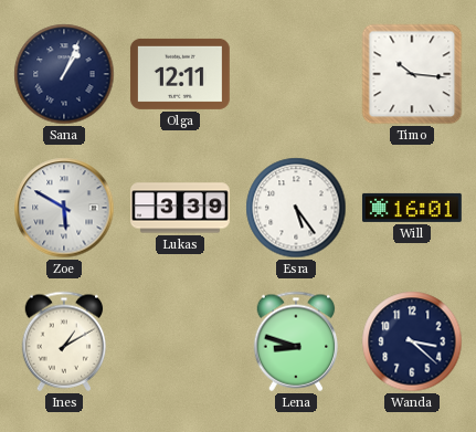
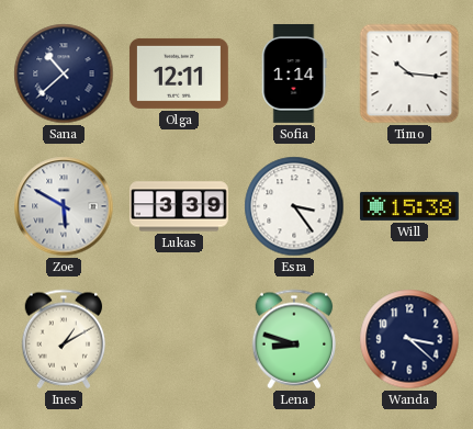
Sana: 1:04 -> 10:38
Sofia: none -> 1:14
Esra: 5:24 -> 3:24
Will: 16:01 -> 15:38
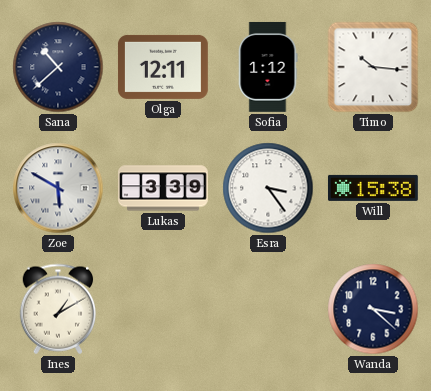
Sofia: 1:14 -> 1:12
Lena: 8:48 -> none
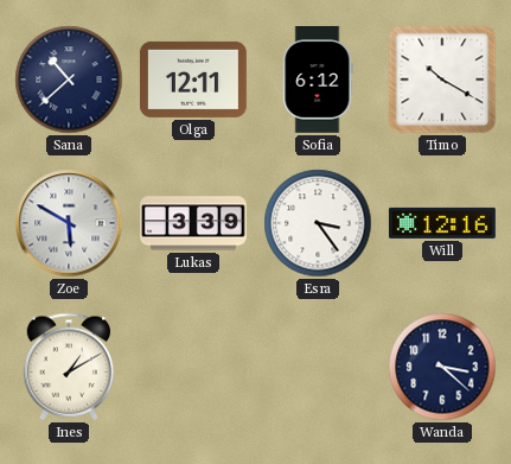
Sofia: 1:12 -> 6:12
Timo: 10:16 -> 10:20
Will: 15:38 -> 12:16
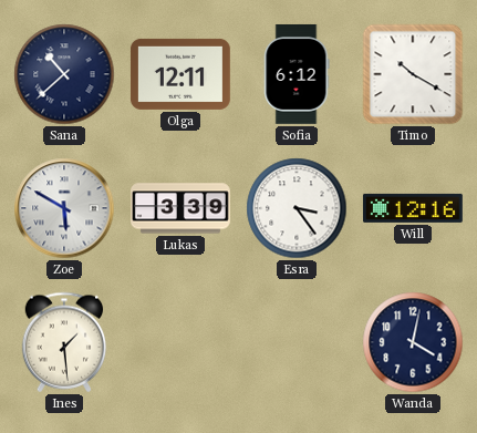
Ines: 1:10 -> 1:29
Wanda: 3:22 -> 4:02
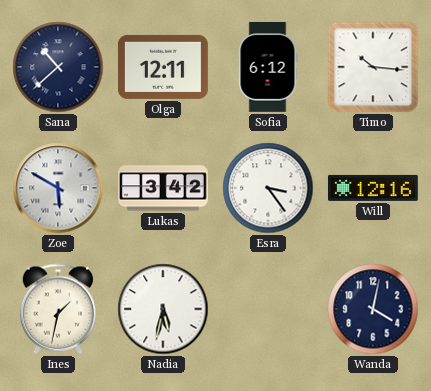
Timo: 10:20 -> 10:16
Lukas: 3:39 -> 3:42
Ines: 1:29 -> 1:32
Nadia: none -> 5:32
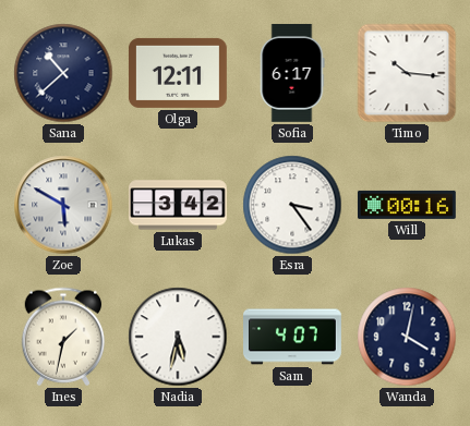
Sofia: 6:12 -> 6:17
Will: 12:16 -> 00:16
Sam: none -> 4:07
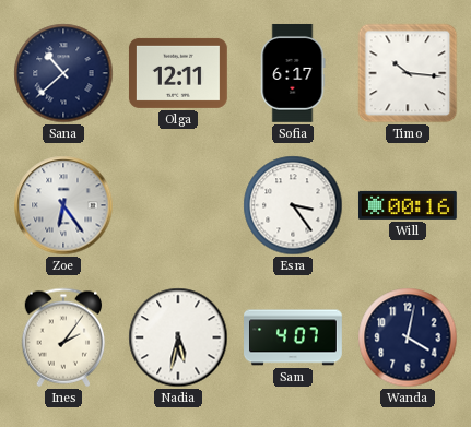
Zoe: 5:50 -> 6:24
Lukas: 3:42 -> none
Ines: 1:32 -> 2:06
